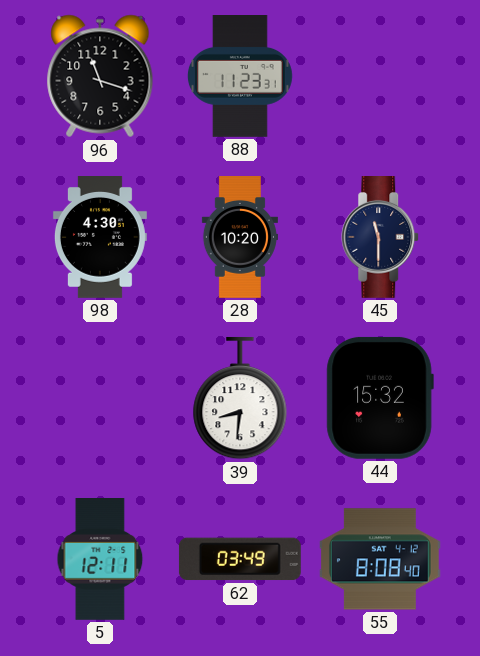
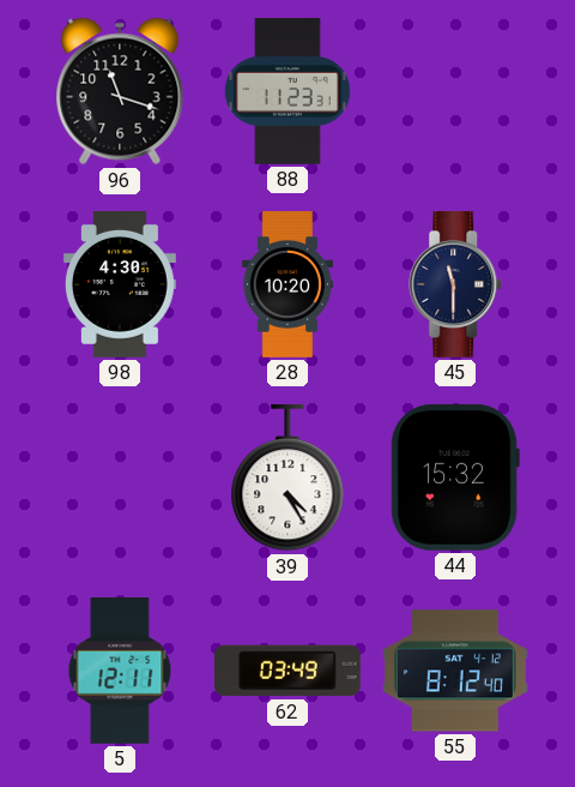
39: 8:31 -> 4:25
55: 8:08 -> 8:12
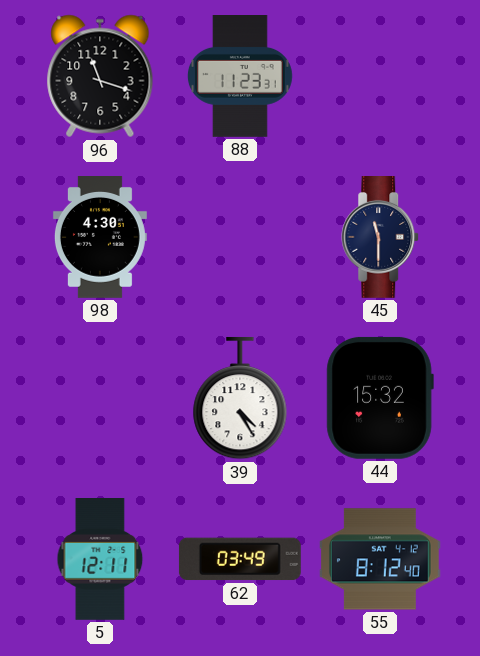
28: 10:20 -> none
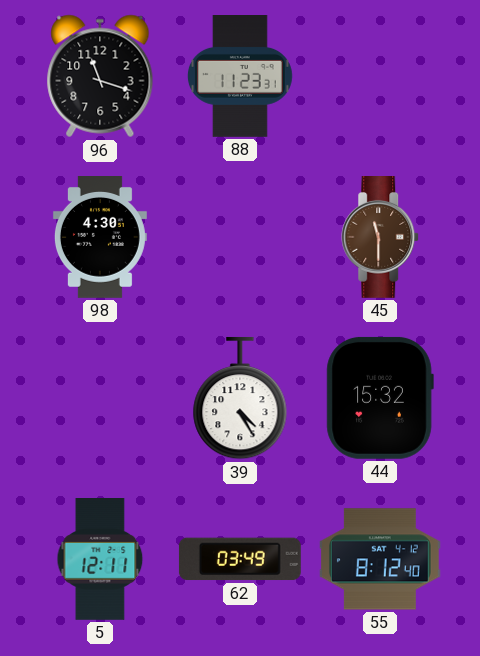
45 dial: navy -> brown
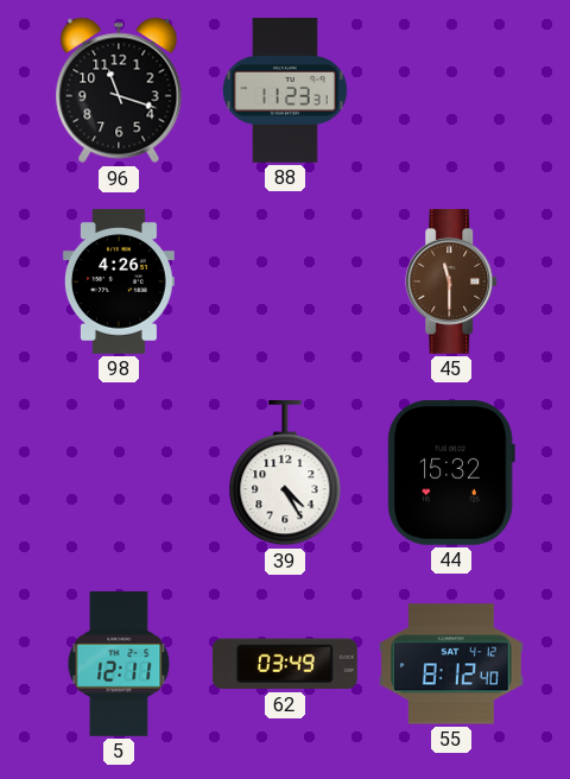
98: 4:30 -> 4:26
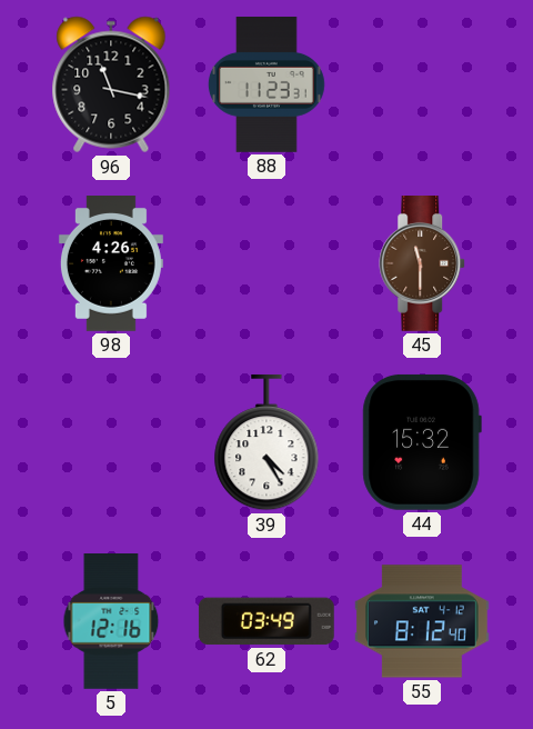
96: 11:18 -> 11:17
5: 12:11 -> 12:16
